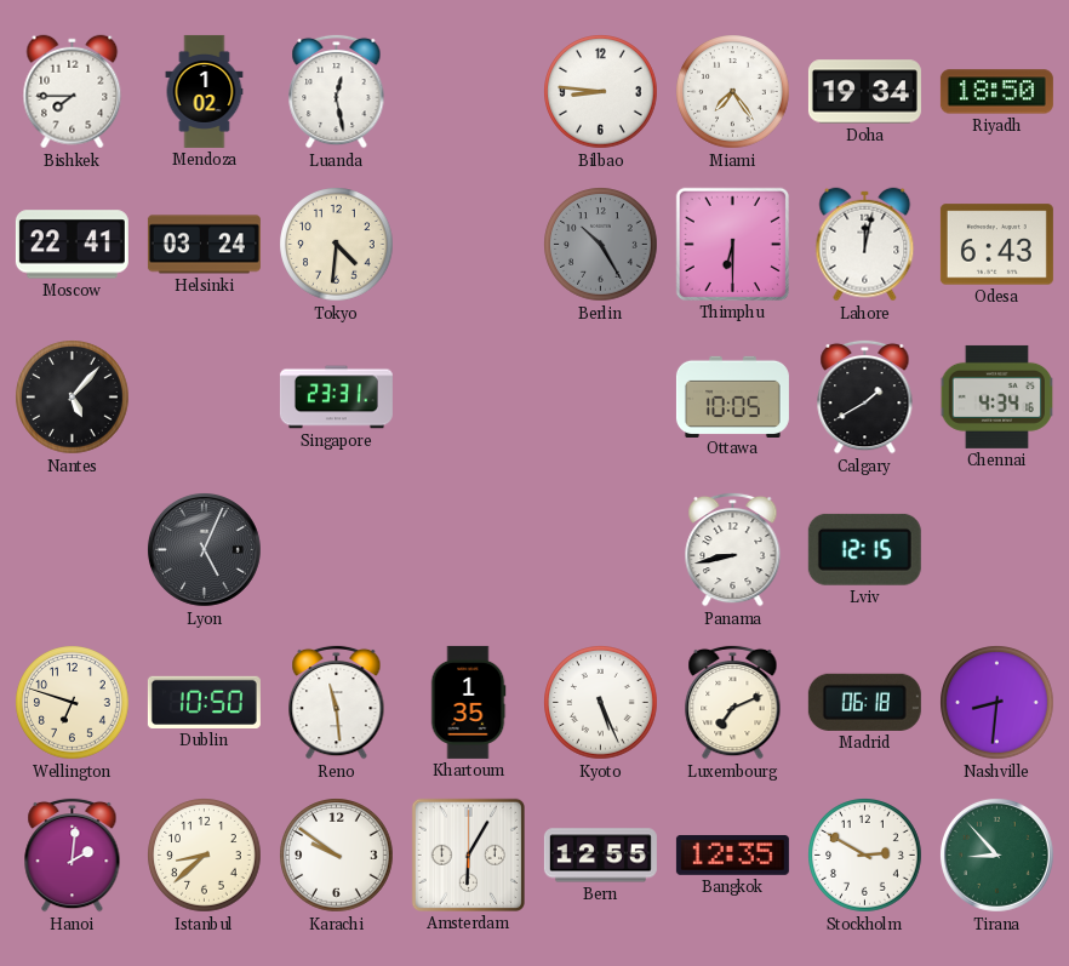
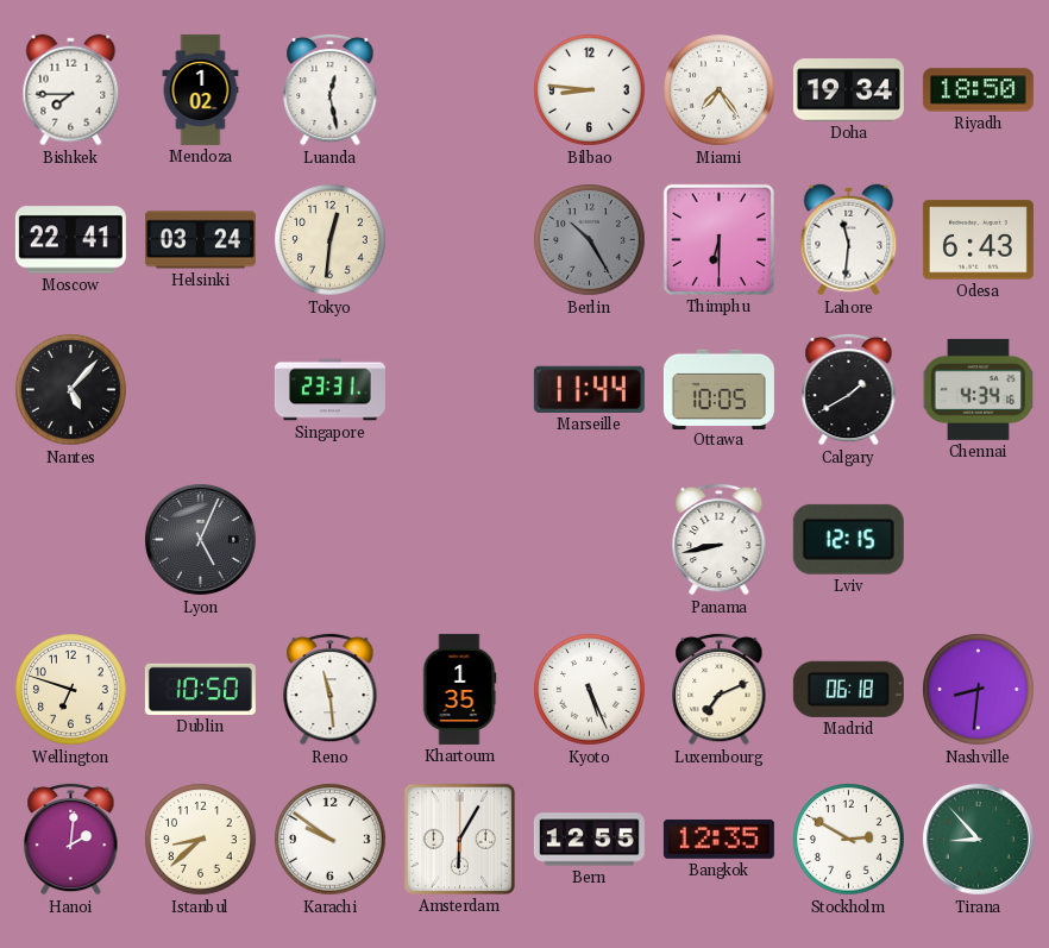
Tokyo: 4:31 -> 12:31
Lahore: 12:02 -> 11:31
Marseille: none -> 11:44
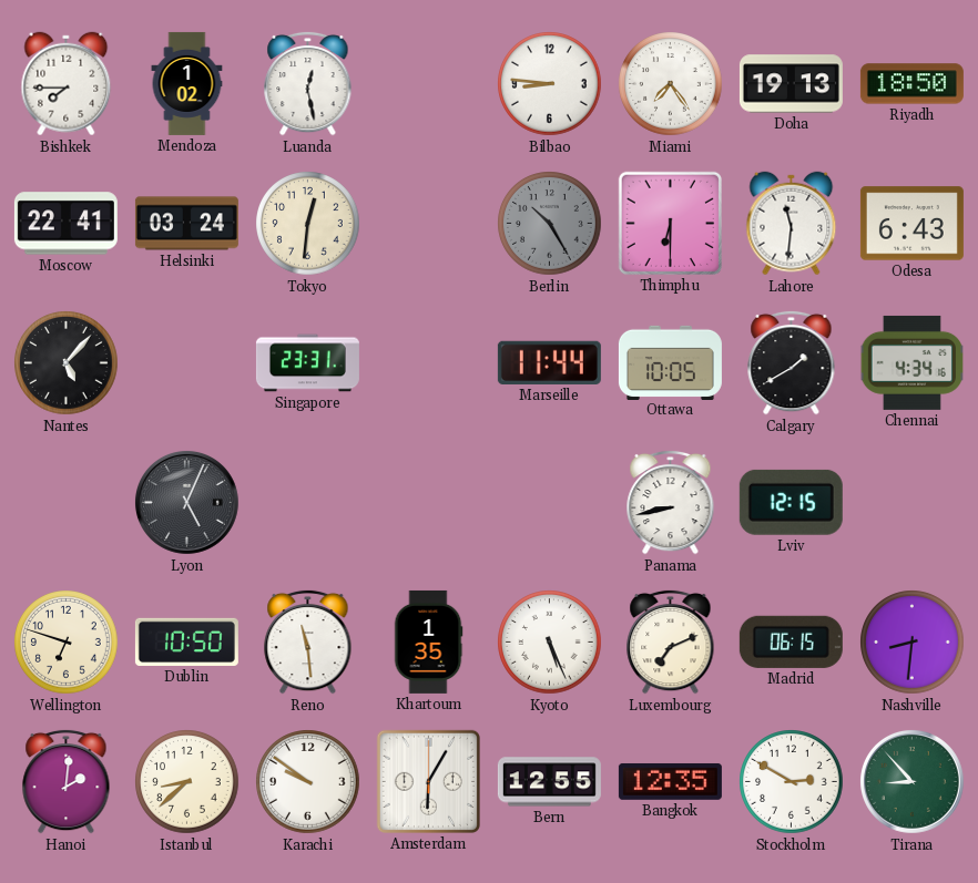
Doha: 19:34 -> 19:13
Madrid: 06:18 -> 06:15
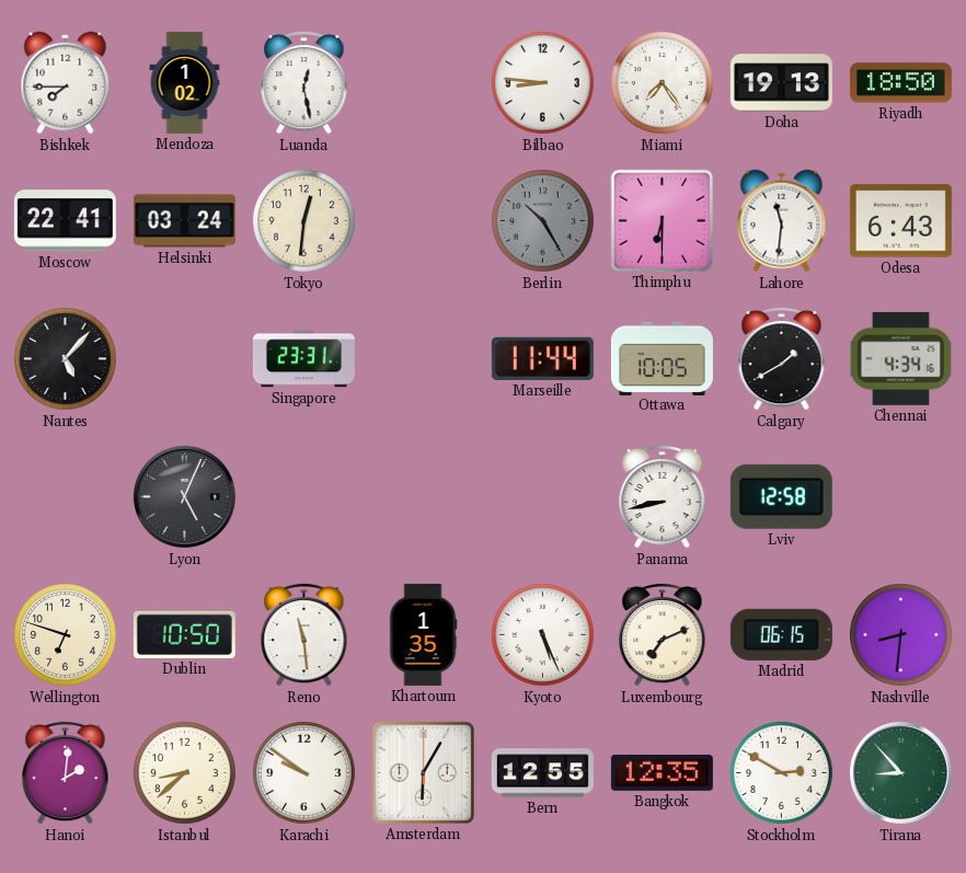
Lviv: 12:15 -> 12:58
